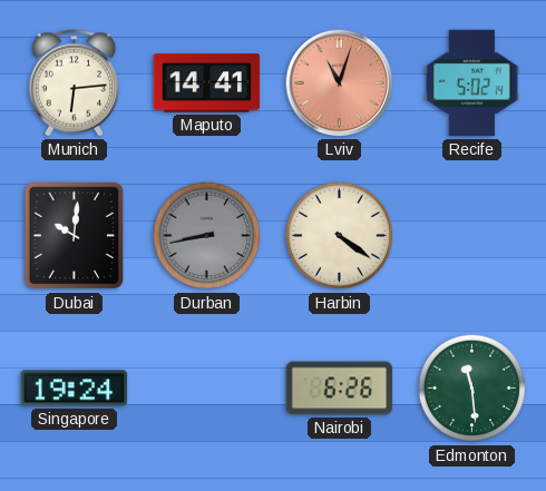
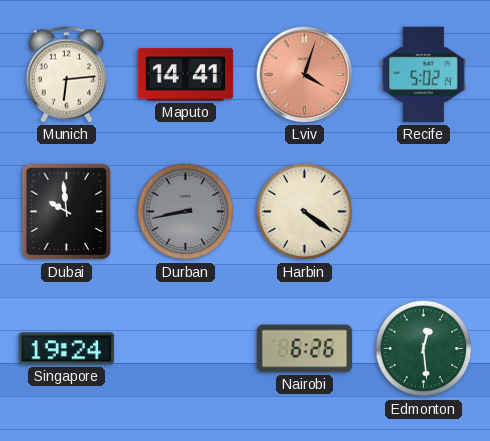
Lviv: 11:03 -> 4:03
Dubai: 10:01 -> 9:59
Edmonton: 11:29 -> 12:29
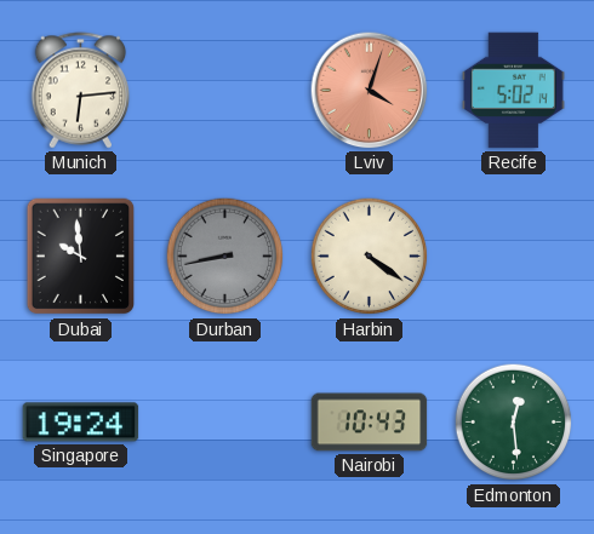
Maputo: 14:41 -> none
Nairobi: 6:26 -> 10:43
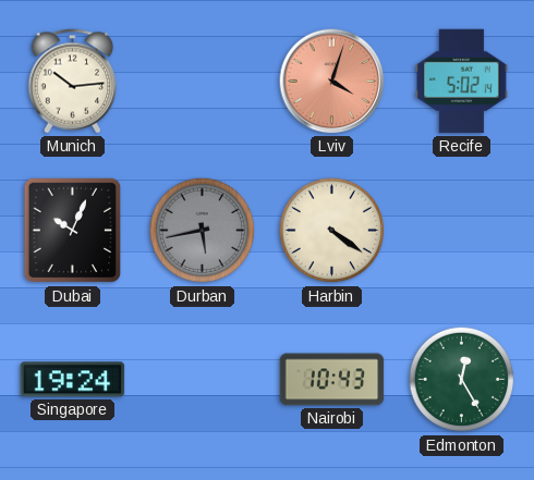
Munich: 6:14 -> 10:14
Dubai: 9:59 -> 10:04
Durban: 8:43 -> 5:43
Edmonton: 12:29 -> 12:25
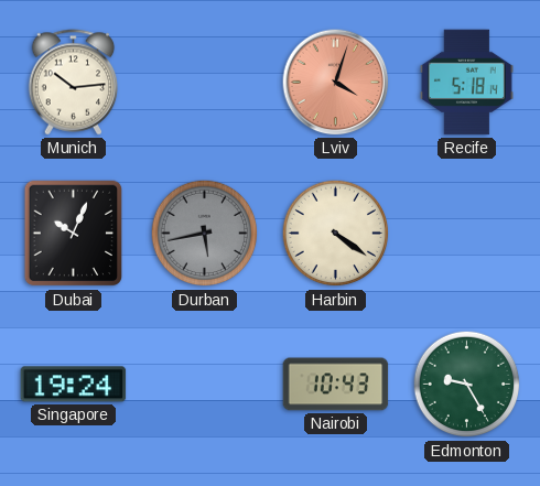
Recife: 5:02 -> 5:18
Edmonton: 12:25 -> 9:25
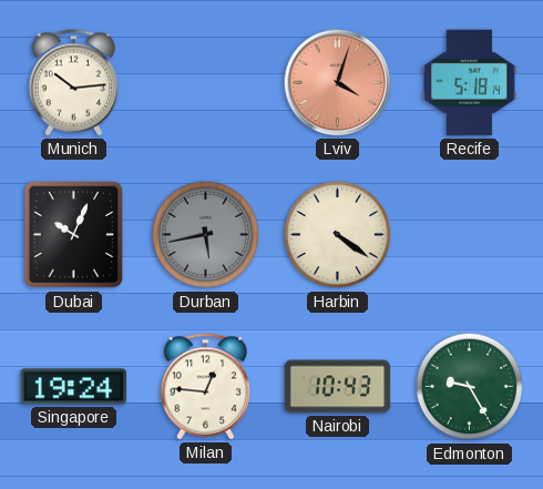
Milan: none -> 12:46
